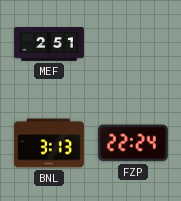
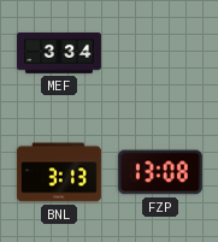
MEF: 2:51 -> 3:34
FZP: 22:24 -> 13:08
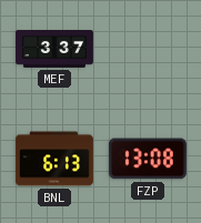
MEF: 3:34 -> 3:37
BNL: 3:13 -> 6:13
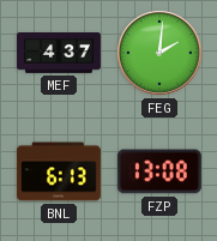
MEF: 3:37 -> 4:37
FEG: none -> 2:01
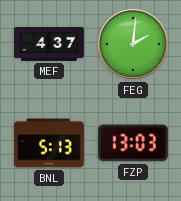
BNL: 6:13 -> 5:13
FZP: 13:08 -> 13:03
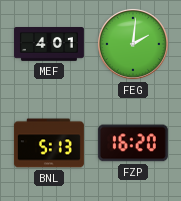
MEF: 4:37 -> 4:01
FZP: 13:03 -> 16:20
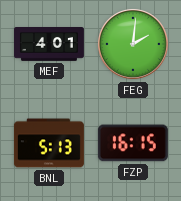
FZP: 16:20 -> 16:15
